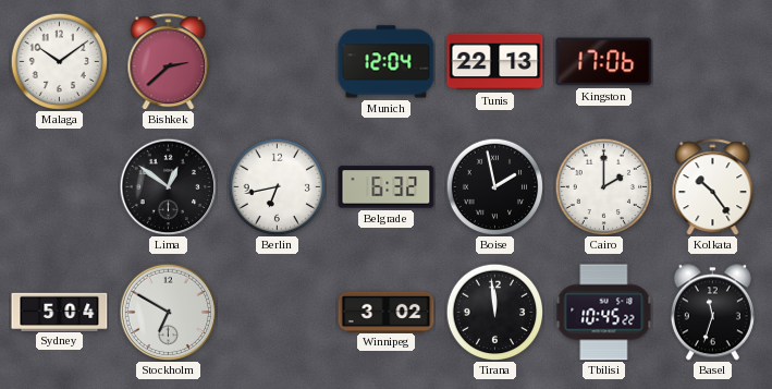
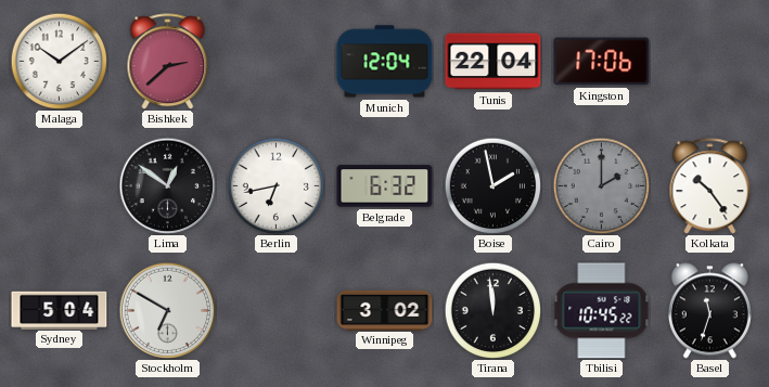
Tunis: 22:13 -> 22:04
Cairo dial: white -> grey
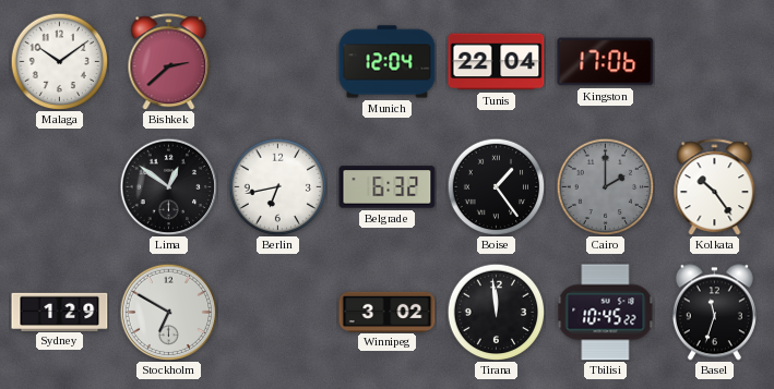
Boise: 1:58 -> 1:24
Sydney: 5:04 -> 1:29
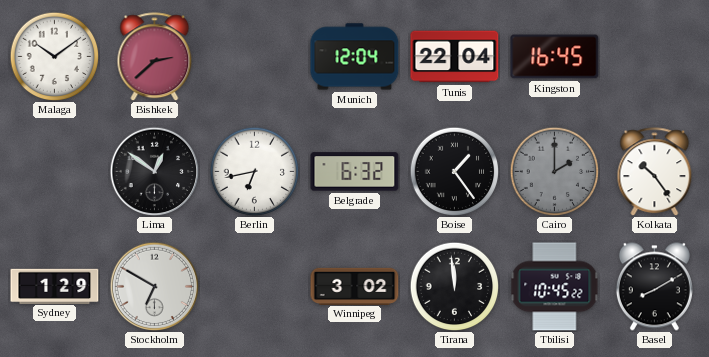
Kingston: 17:06 -> 16:45
Basel: 11:33 -> 8:10
